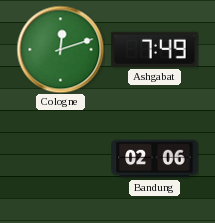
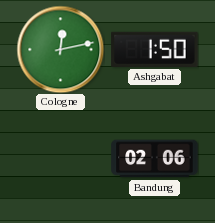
Cologne: 12:12 -> 12:13
Ashgabat: 7:49 -> 1:50
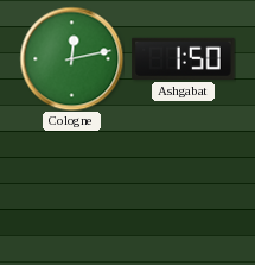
Bandung: 02:06 -> none
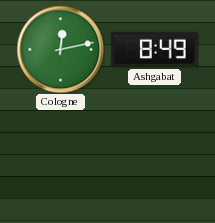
Ashgabat: 1:50 -> 8:49
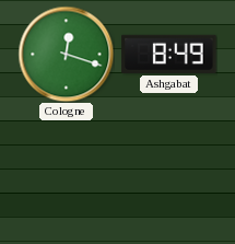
Cologne: 12:13 -> 12:18
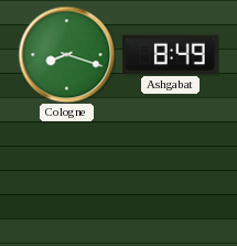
Cologne: 12:18 -> 8:18
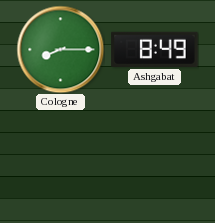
Cologne: 8:18 -> 8:15
